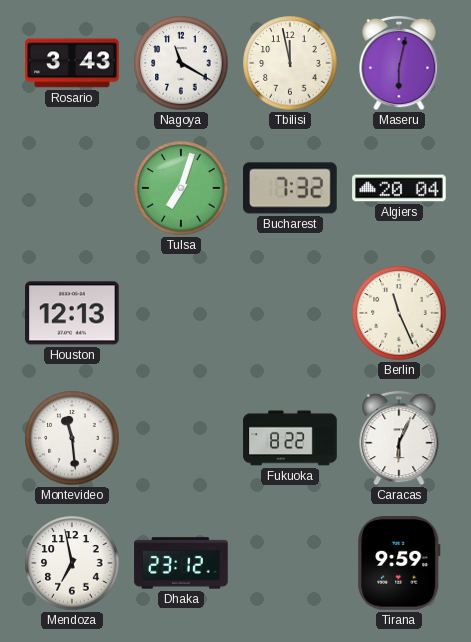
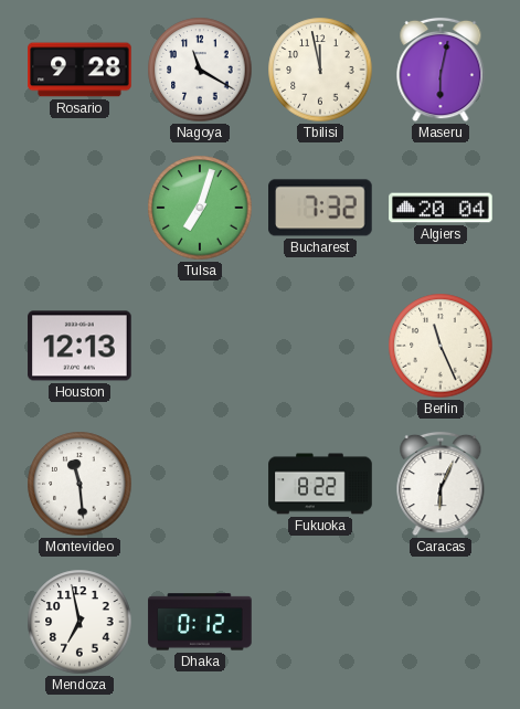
Rosario: 3:43 -> 9:28
Dhaka: 23:12 -> 0:12
Tirana: 9:59 -> none
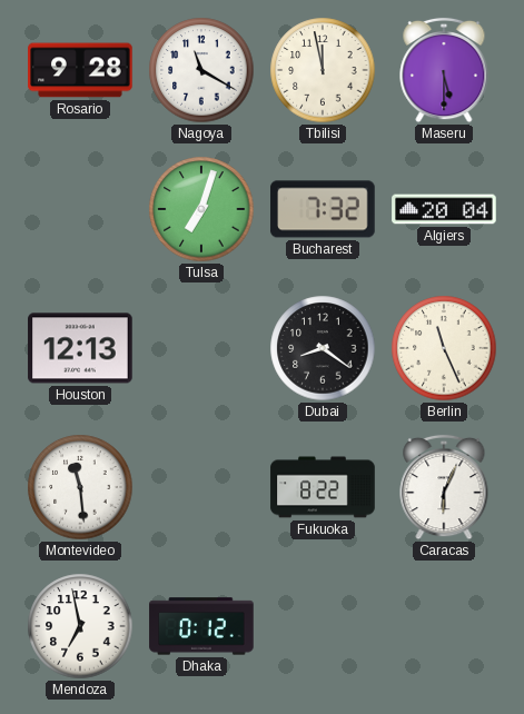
Maseru: 6:02 -> 5:30
Dubai: none -> 8:21
